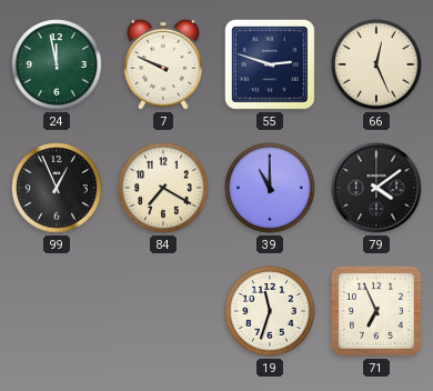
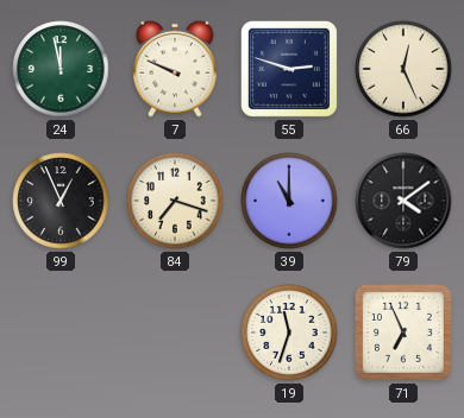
84: 7:20 -> 7:18
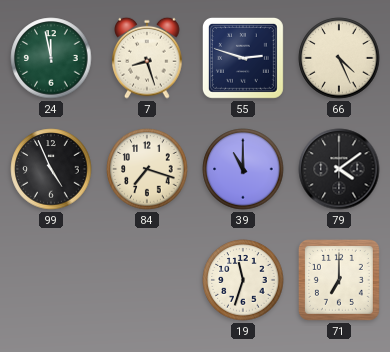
7: 9:49 -> 8:27
66: 12:26 -> 4:26
99: 12:56 -> 4:56
71: 6:56 -> 7:00
